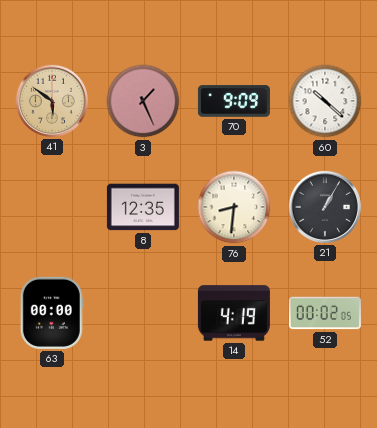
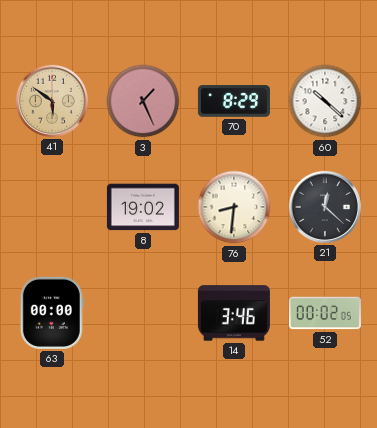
70: 9:09 -> 8:29
8: 12:35 -> 19:02
21: 1:05 -> 12:22
14: 4:19 -> 3:46
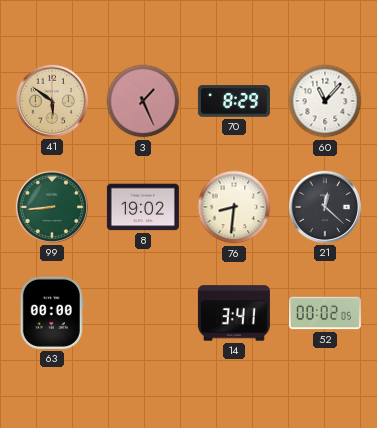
60: 10:22 -> 11:07
99: none -> 8:44
14: 3:46 -> 3:41
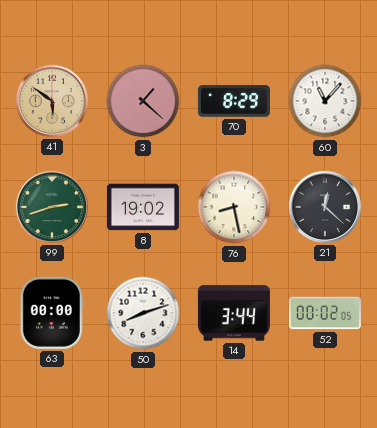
3: 1:26 -> 1:22
99: 8:44 -> 2:42
76: 8:31 -> 8:28
50: none -> 8:12
14: 3:41 -> 3:44
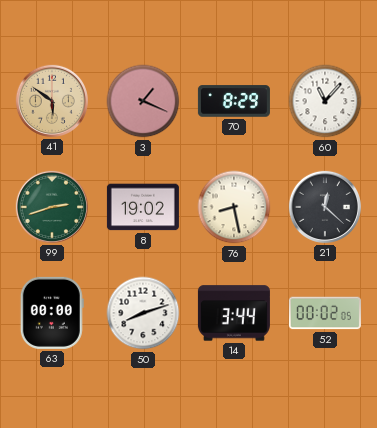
3: 1:22 -> 1:19
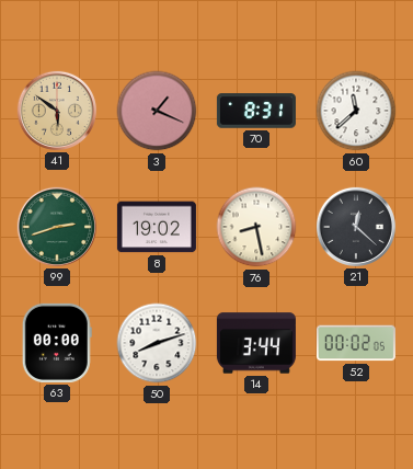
70: 8:29 -> 8:31
60: 11:07 -> 11:38
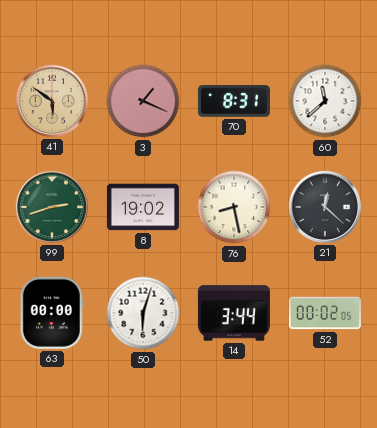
50: 8:12 -> 6:03
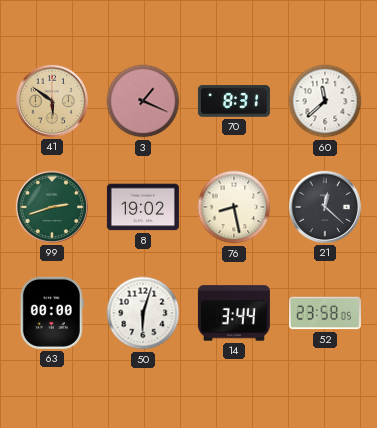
52: 00:02 -> 23:58
